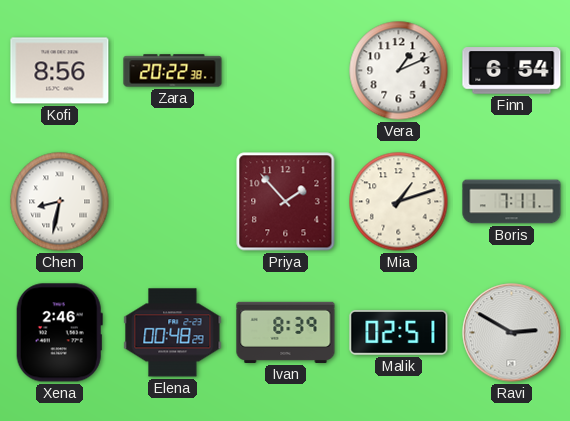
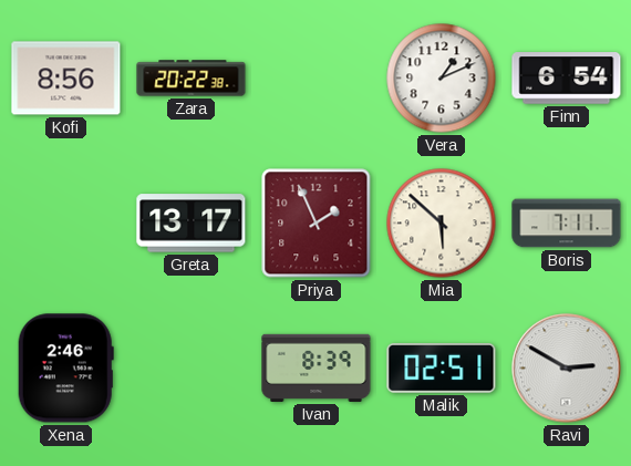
Chen: 8:32 -> none
Greta: none -> 13:17
Priya: 1:53 -> 1:56
Mia: 1:12 -> 5:52
Elena: 00:48 -> none
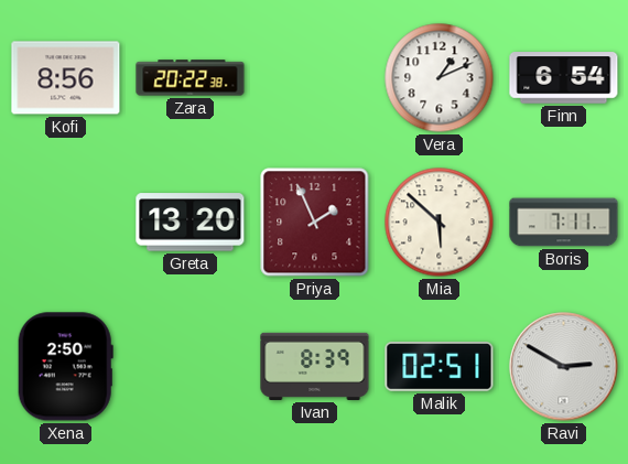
Greta: 13:17 -> 13:20
Xena: 2:46 -> 2:50
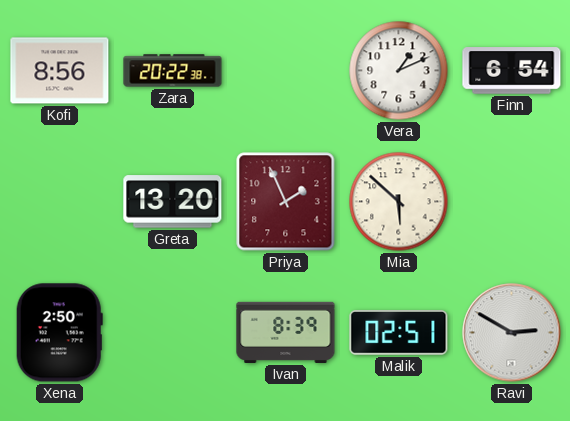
Boris: 7:11 -> none
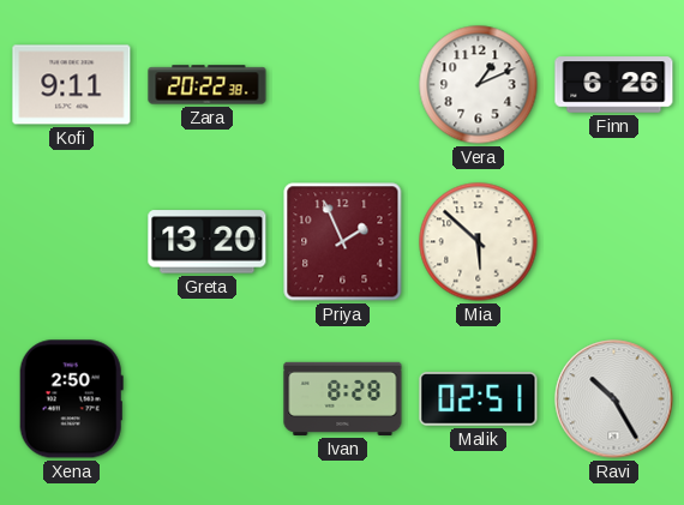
Kofi: 8:56 -> 9:11
Finn: 6:54 -> 6:26
Ivan: 8:39 -> 8:28
Ravi: 2:50 -> 10:25
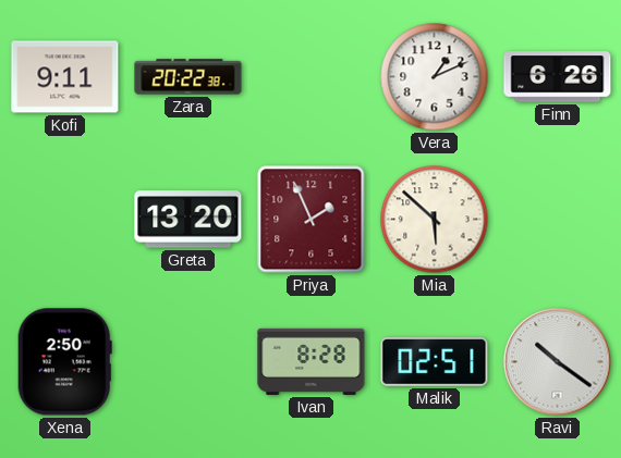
Ravi: 10:25 -> 10:21
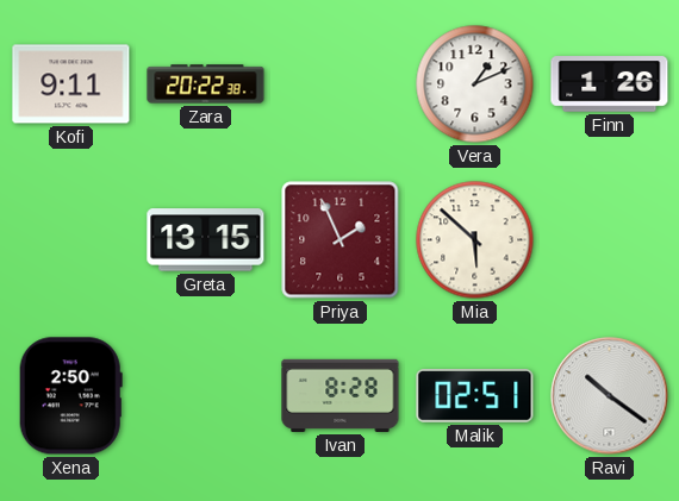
Finn: 6:26 -> 1:26
Greta: 13:20 -> 13:15
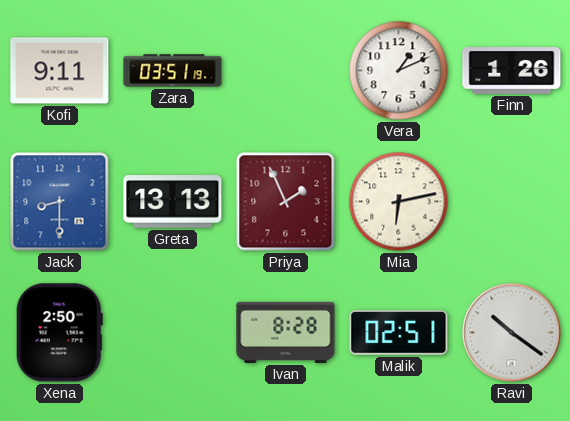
Zara: 20:22 -> 03:51
Jack: none -> 8:30
Greta: 13:15 -> 13:13
Mia: 5:52 -> 6:13
